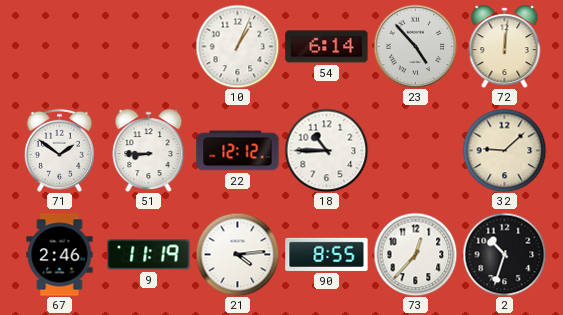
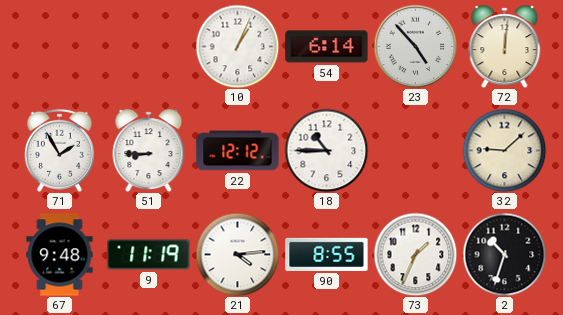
71: 1:51 -> 1:55
67: 2:46 -> 9:48
73: 12:37 -> 1:34
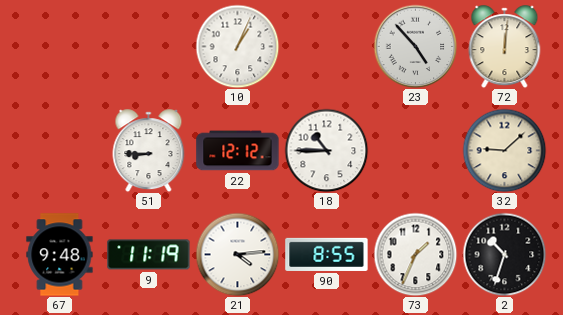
54: 6:14 -> none
71: 1:55 -> none
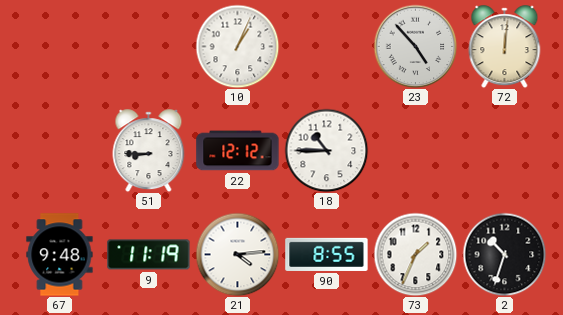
32: 9:08 -> none
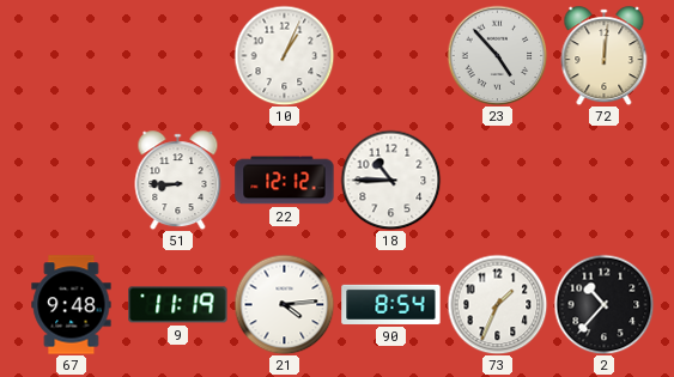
90: 8:55 -> 8:54
2: 10:33 -> 10:37
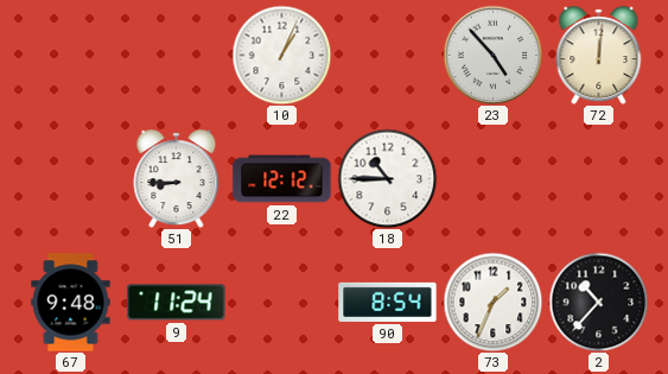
9: 11:19 -> 11:24
21: 4:14 -> none
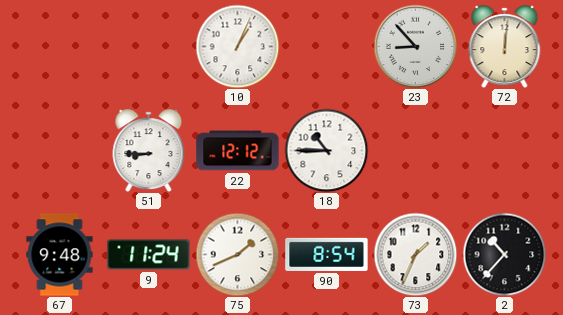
23: 4:53 -> 8:53
75: none -> 1:41
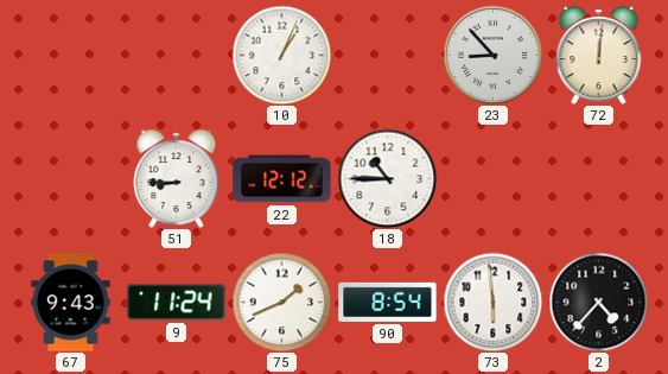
67: 9:48 -> 9:43
73: 1:34 -> 5:59
2: 10:37 -> 4:37
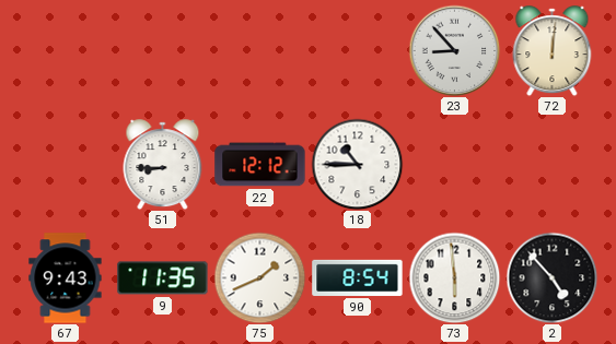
10: 1:04 -> none
9: 11:24 -> 11:35
2: 4:37 -> 4:53
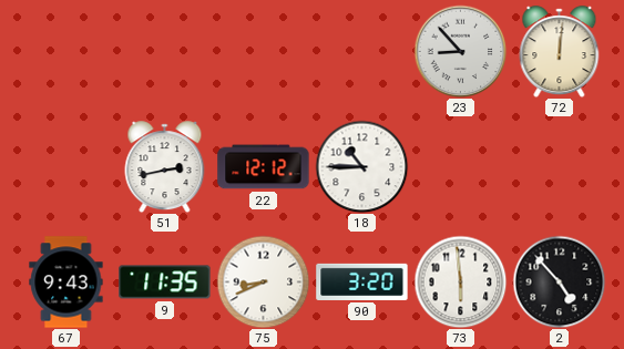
51: 8:45 -> 2:43
75: 1:41 -> 8:41
90: 8:54 -> 3:20
